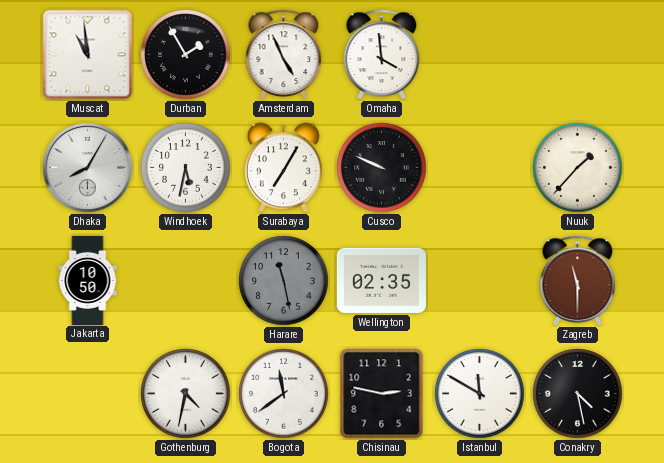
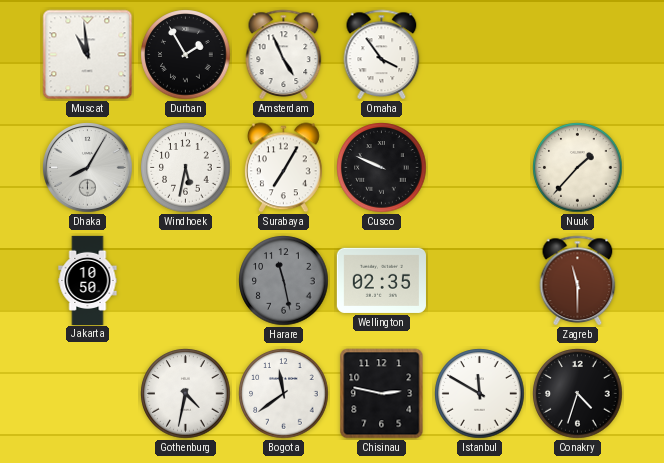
Omaha: 3:59 -> 3:54
Conakry: 4:28 -> 4:33
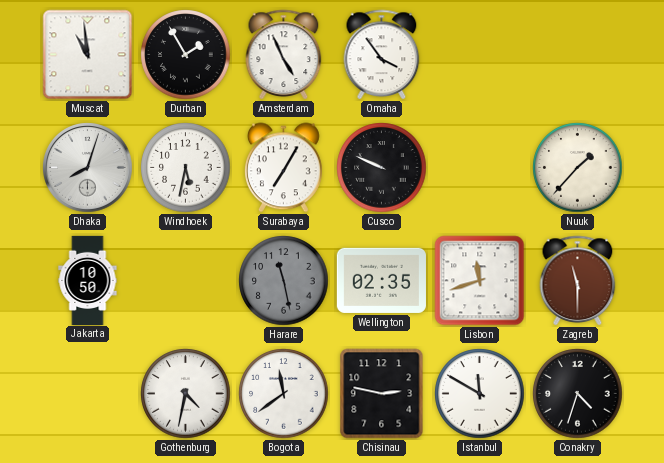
Dhaka: 8:05 -> 8:03
Lisbon: none -> 11:42
